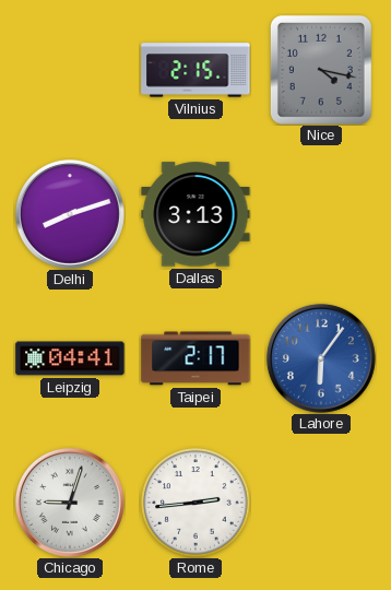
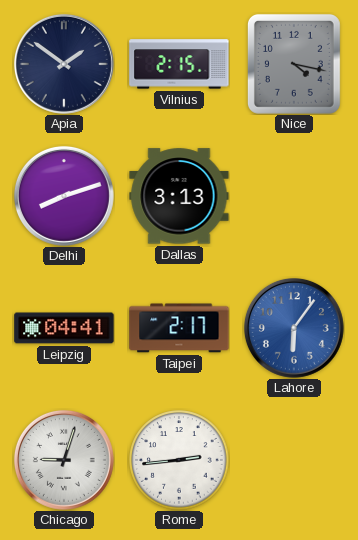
Apia: none -> 1:51
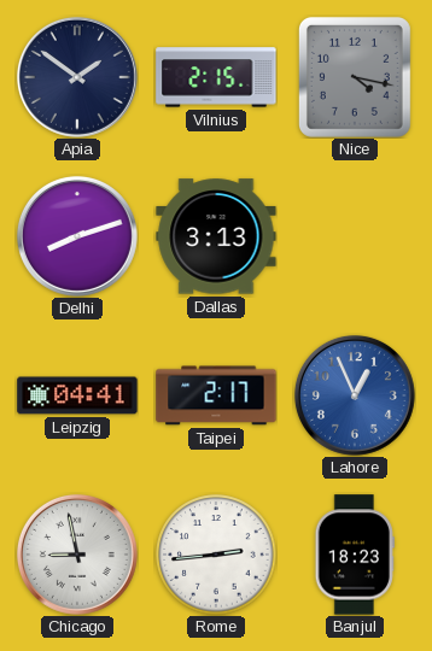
Lahore: 6:06 -> 12:56
Chicago: 9:03 -> 8:58
Banjul: none -> 18:23
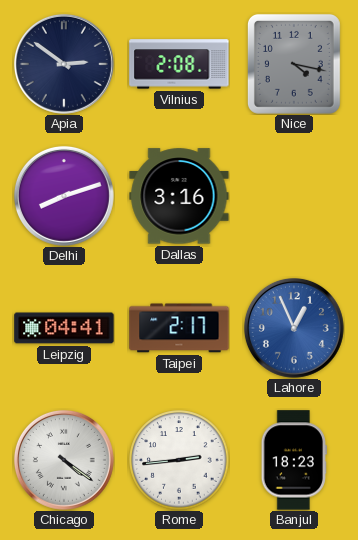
Apia: 1:51 -> 2:51
Vilnius: 2:15 -> 2:08
Dallas: 3:13 -> 3:16
Chicago: 8:58 -> 4:21
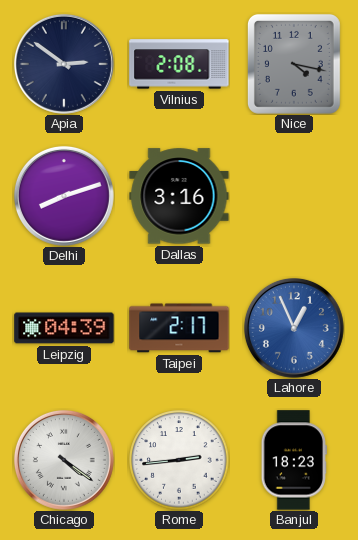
Leipzig: 04:41 -> 04:39
